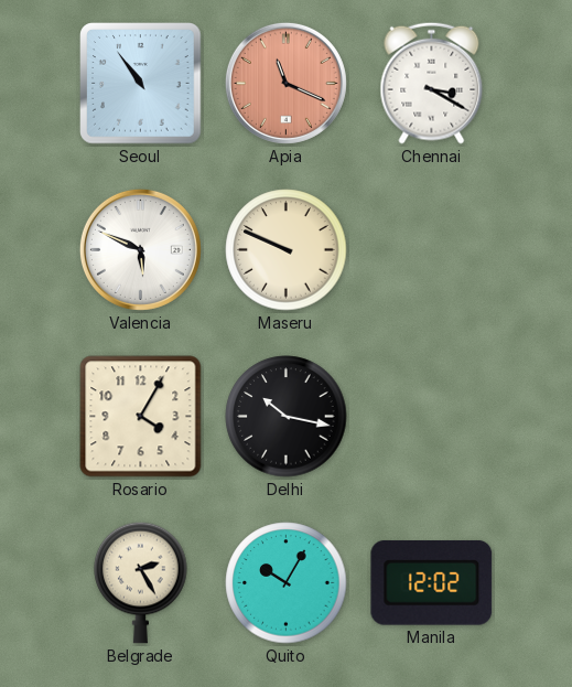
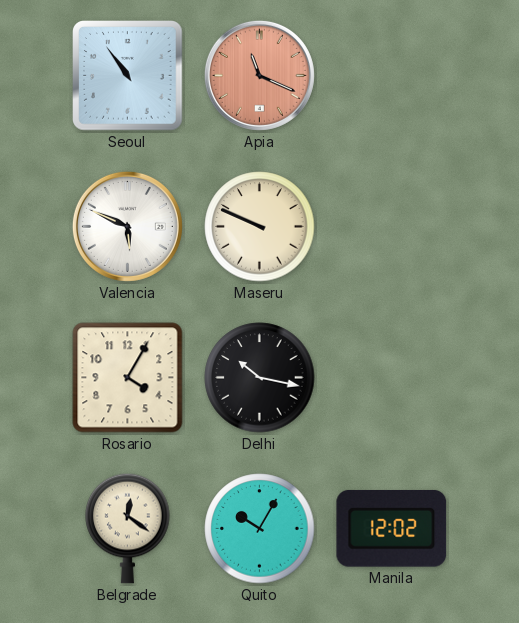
Chennai: 3:20 -> none
Belgrade: 2:25 -> 12:21
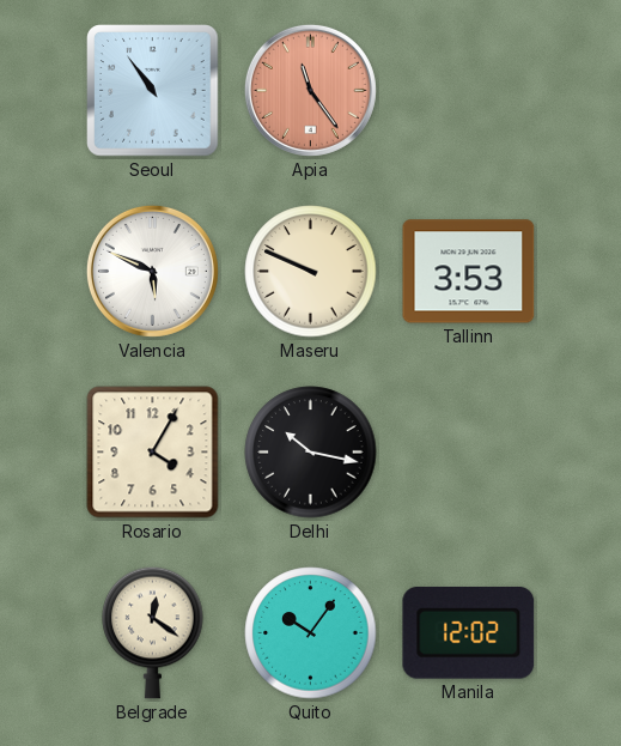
Apia: 11:19 -> 11:24
Tallinn: none -> 3:53
Quito: 10:05 -> 10:06
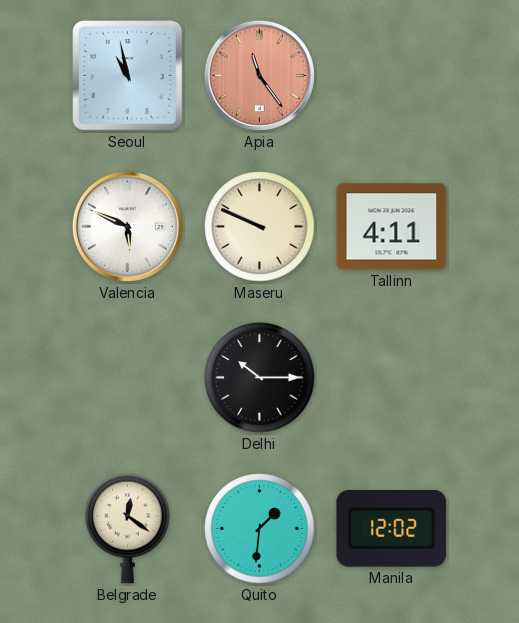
Seoul: 10:54 -> 10:58
Tallinn: 3:53 -> 4:11
Rosario: 4:05 -> none
Delhi: 10:17 -> 10:15
Quito: 10:06 -> 1:31
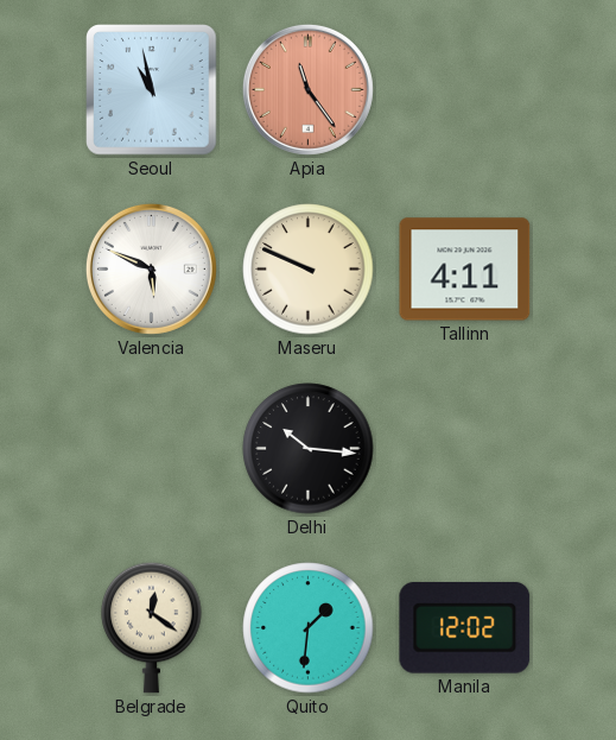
Delhi: 10:15 -> 10:16
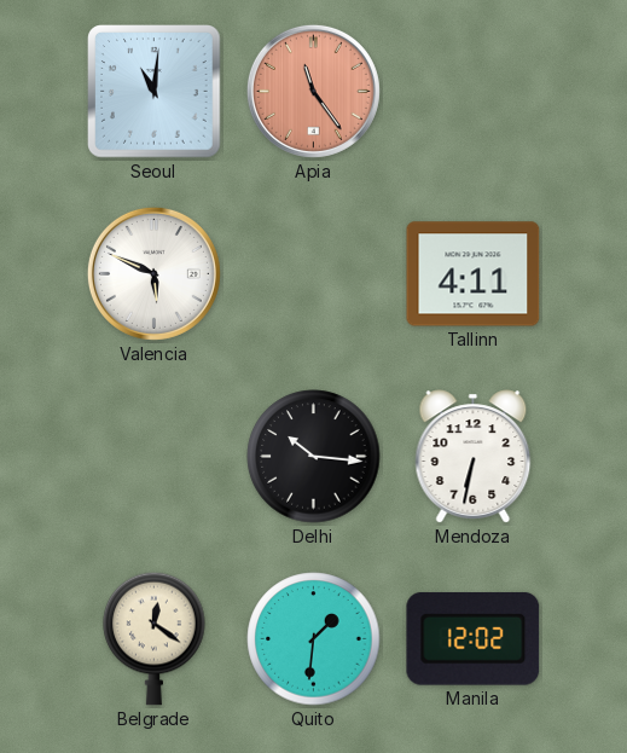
Seoul: 10:58 -> 11:01
Maseru: 9:49 -> none
Mendoza: none -> 6:32
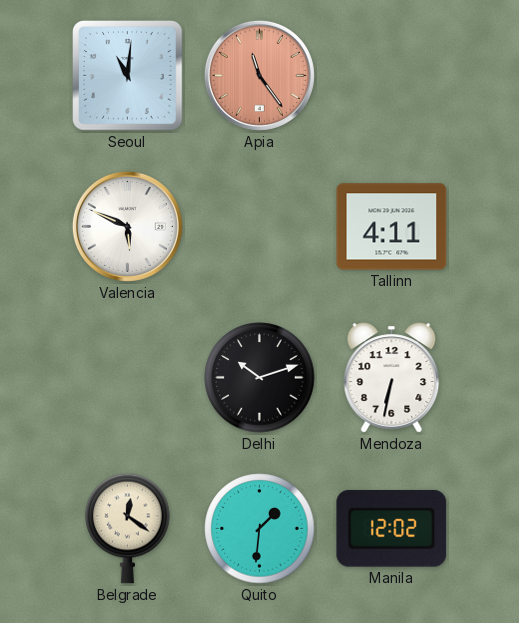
Delhi: 10:16 -> 10:12
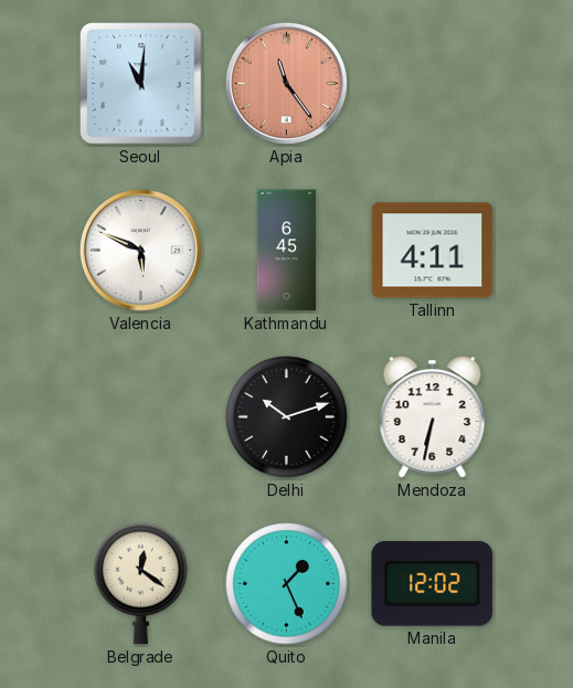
Kathmandu: none -> 6:45
Quito: 1:31 -> 1:26
